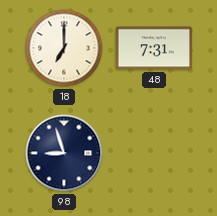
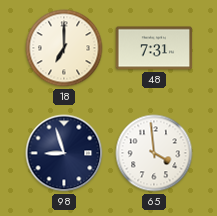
65: none -> 3:59
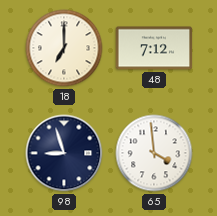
48: 7:31 -> 7:12
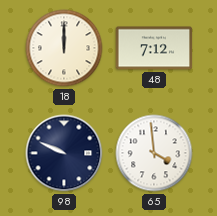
18: 7:00 -> 12:00
98: 8:57 -> 9:49
